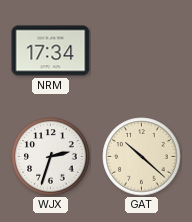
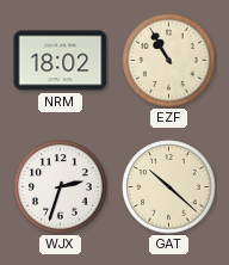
NRM: 17:34 -> 18:02
EZF: none -> 10:55
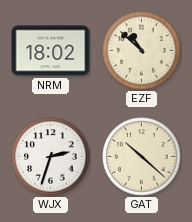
EZF: 10:55 -> 10:52
